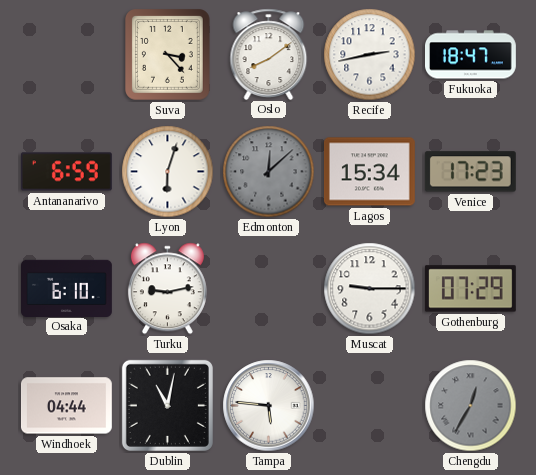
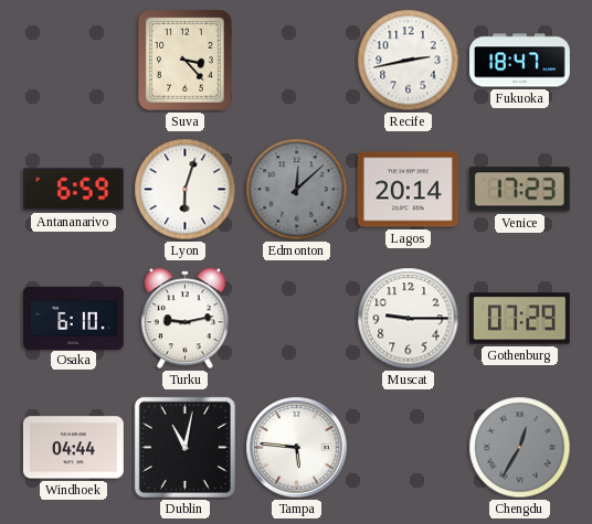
Oslo: 8:09 -> none
Lagos: 15:34 -> 20:14
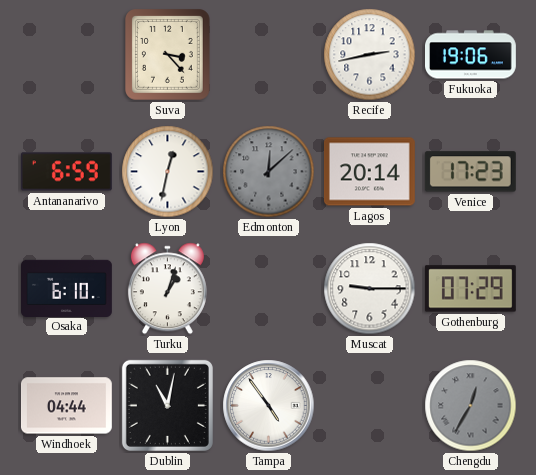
Fukuoka: 18:47 -> 19:06
Lyon: 6:03 -> 12:32
Turku: 9:13 -> 1:03
Tampa: 5:46 -> 4:54
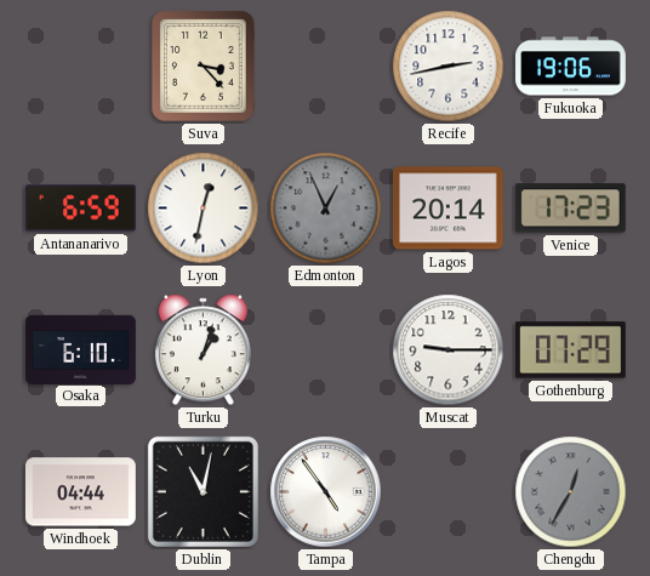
Edmonton: 12:08 -> 12:56
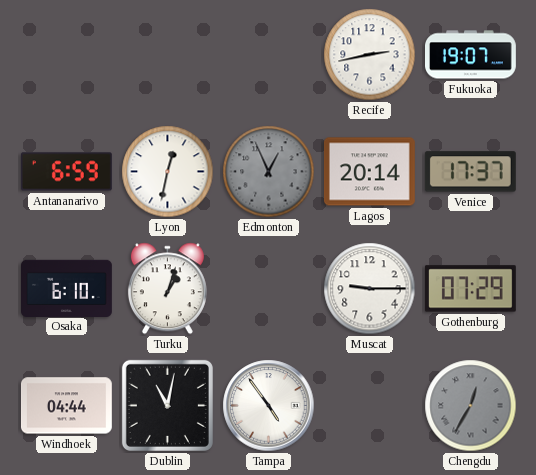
Suva: 3:23 -> none
Fukuoka: 19:06 -> 19:07
Venice: 17:23 -> 17:37
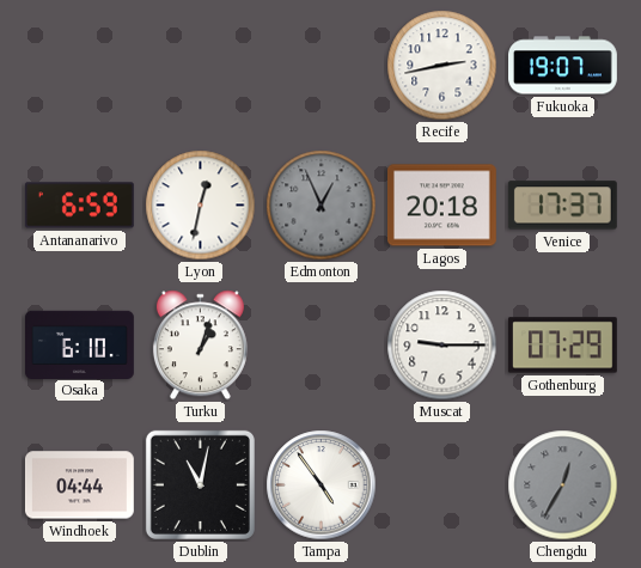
Lagos: 20:14 -> 20:18
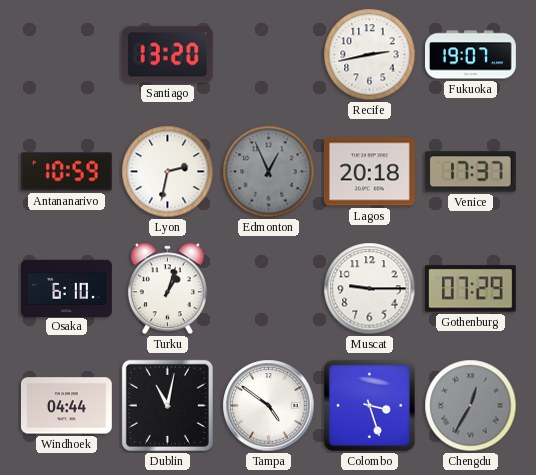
Santiago: none -> 13:20
Antananarivo: 6:59 -> 10:59
Lyon: 12:32 -> 2:32
Tampa: 4:54 -> 4:51
Colombo: none -> 3:27
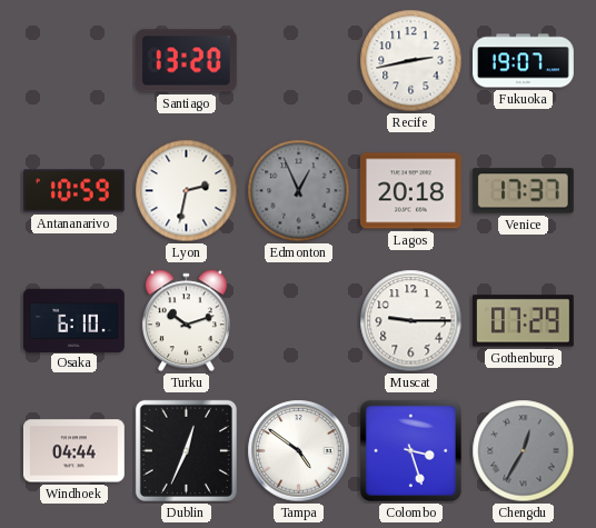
Turku: 1:03 -> 10:12
Dublin: 11:02 -> 12:34
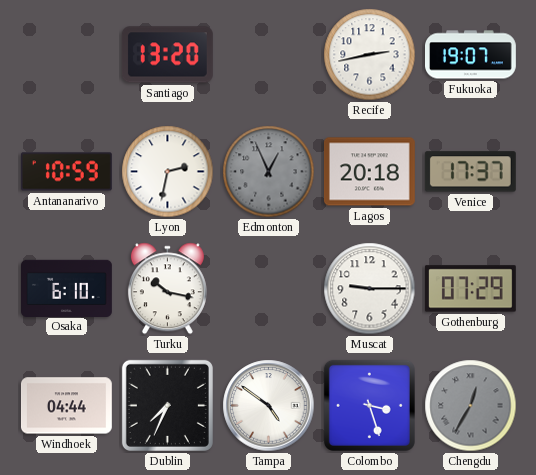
Turku: 10:12 -> 10:17
Dublin: 12:34 -> 7:34
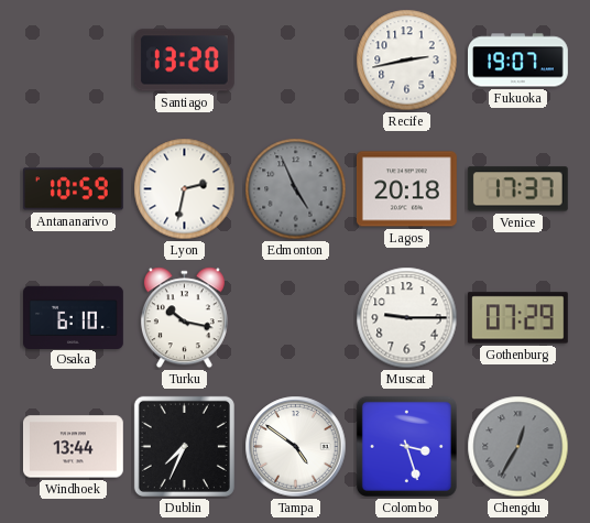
Edmonton: 12:56 -> 4:56
Windhoek: 04:44 -> 13:44
